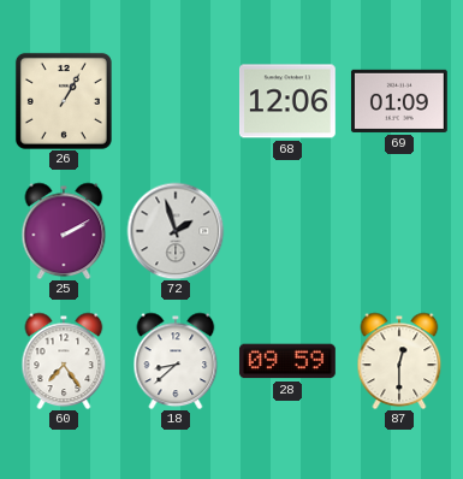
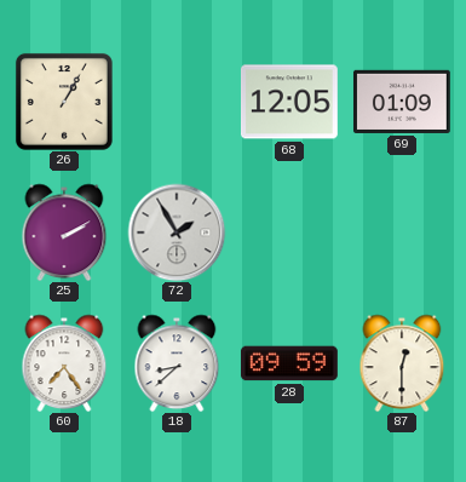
68: 12:06 -> 12:05
72: 1:57 -> 1:55
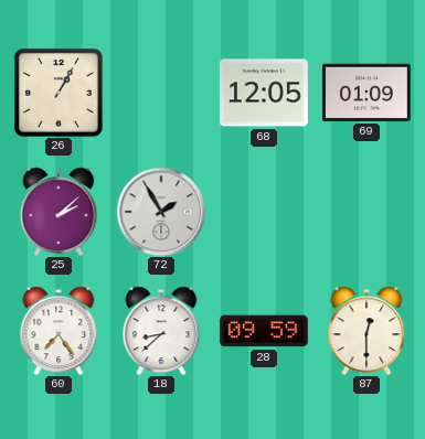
25: 2:10 -> 2:08
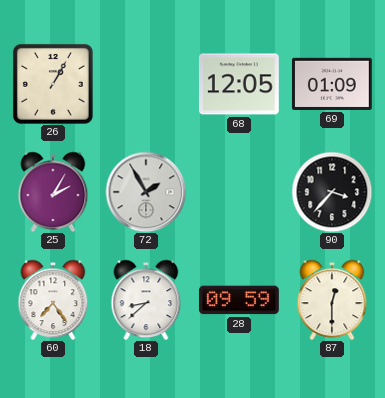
25: 2:08 -> 2:05
90: none -> 3:37
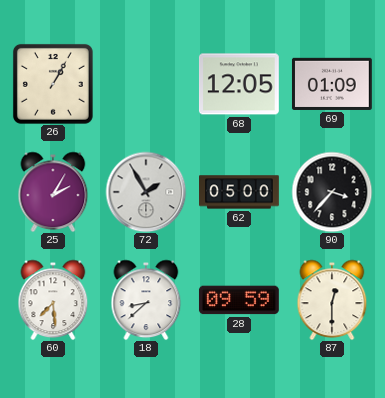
62: none -> 05:00
60: 7:24 -> 7:29
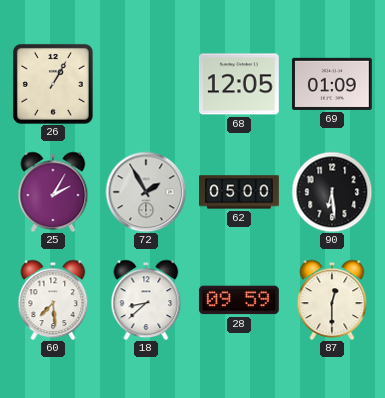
90: 3:37 -> 6:29
